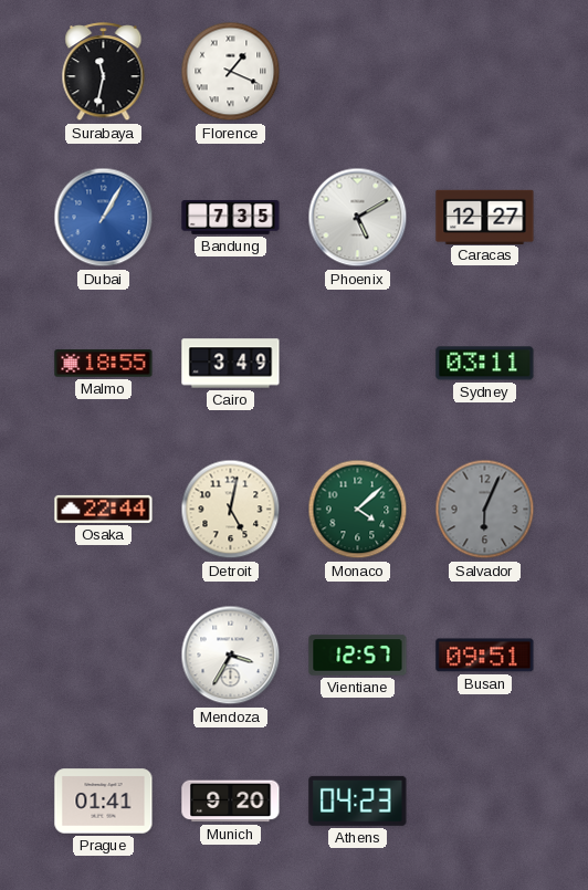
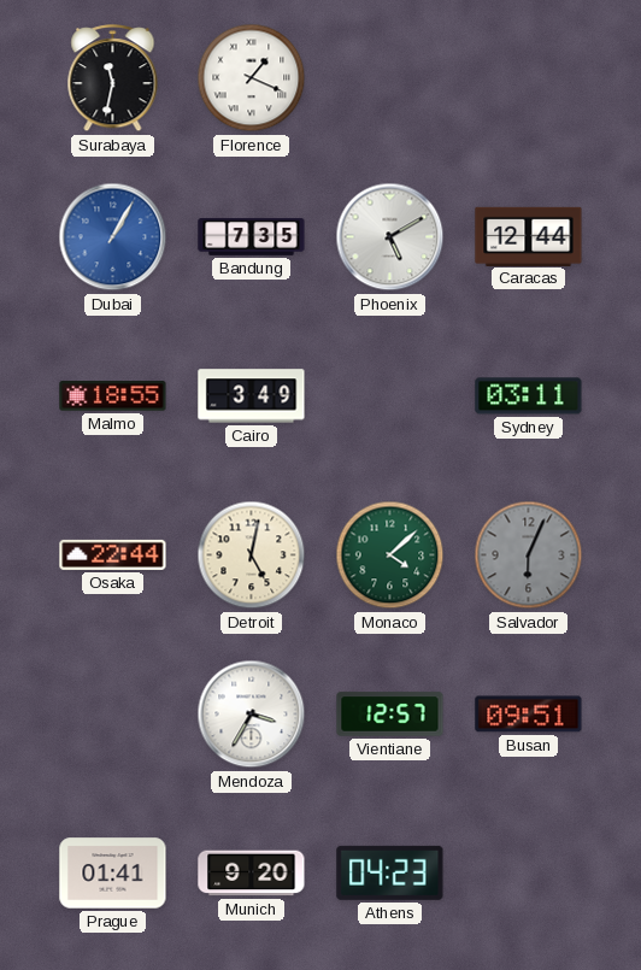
Caracas: 12:27 -> 12:44
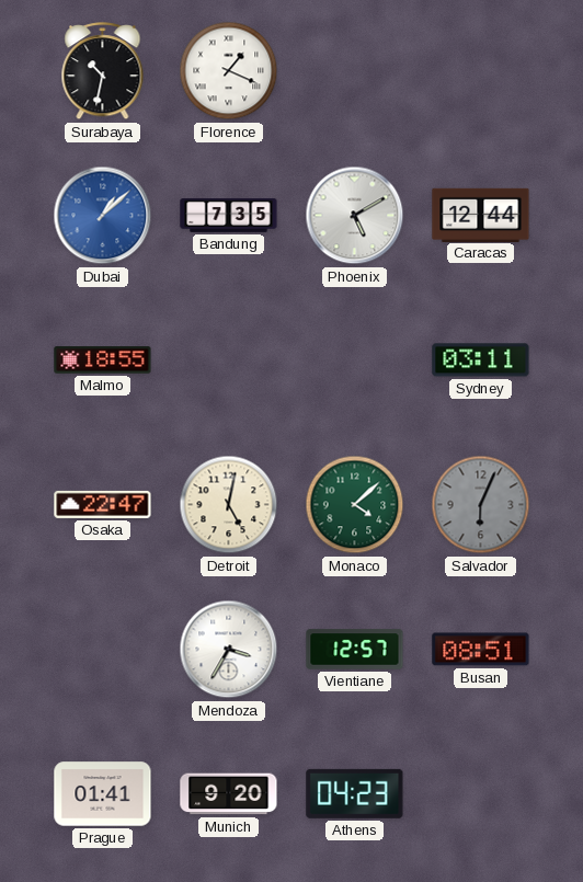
Surabaya: 11:32 -> 10:32
Dubai: 1:05 -> 1:08
Cairo: 3:49 -> none
Osaka: 22:44 -> 22:47
Busan: 09:51 -> 08:51
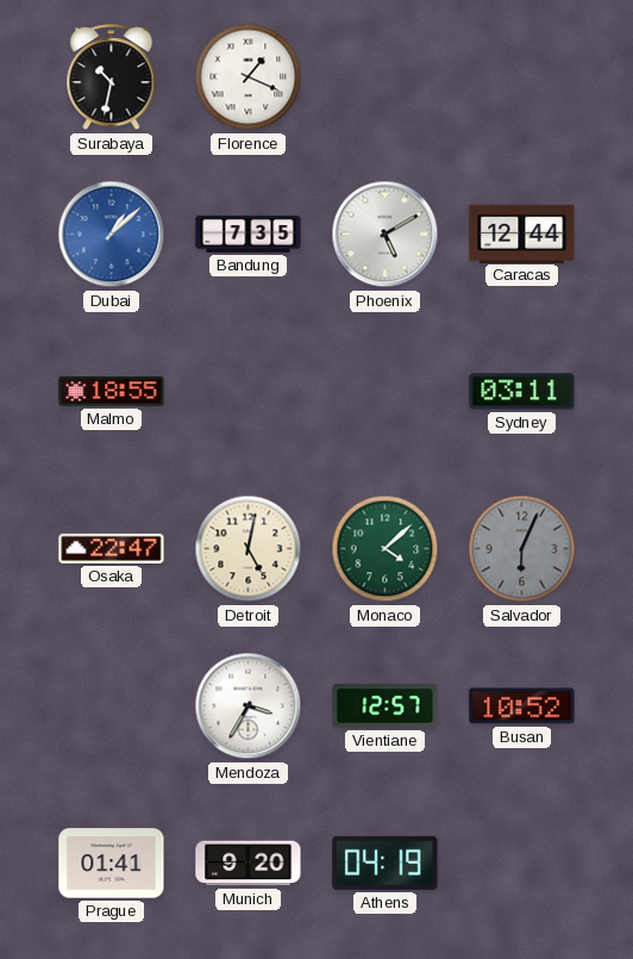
Busan: 08:51 -> 10:52
Athens: 04:23 -> 04:19
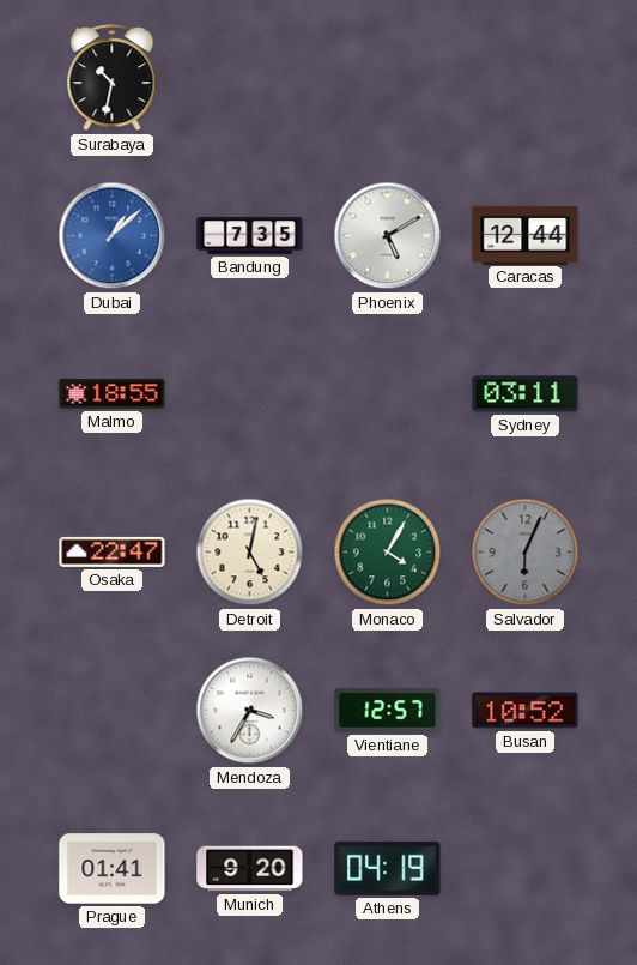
Florence: 1:19 -> none
Monaco: 4:08 -> 4:05
